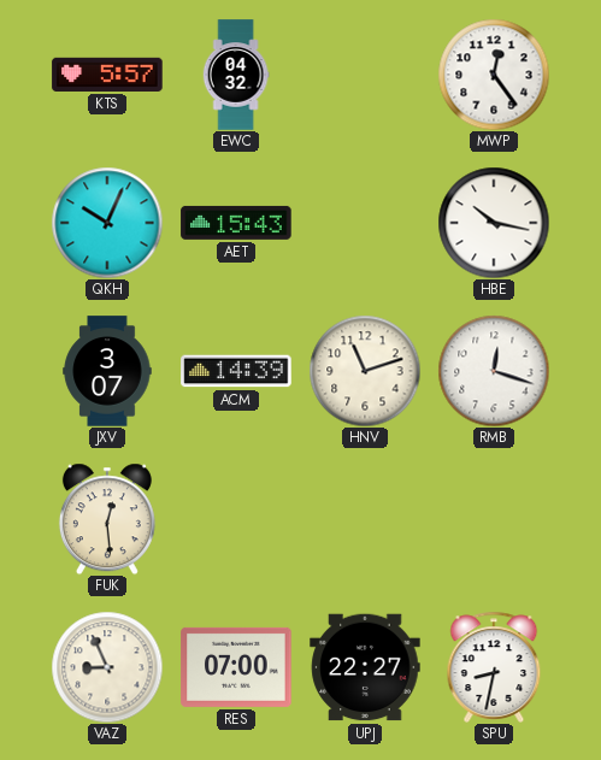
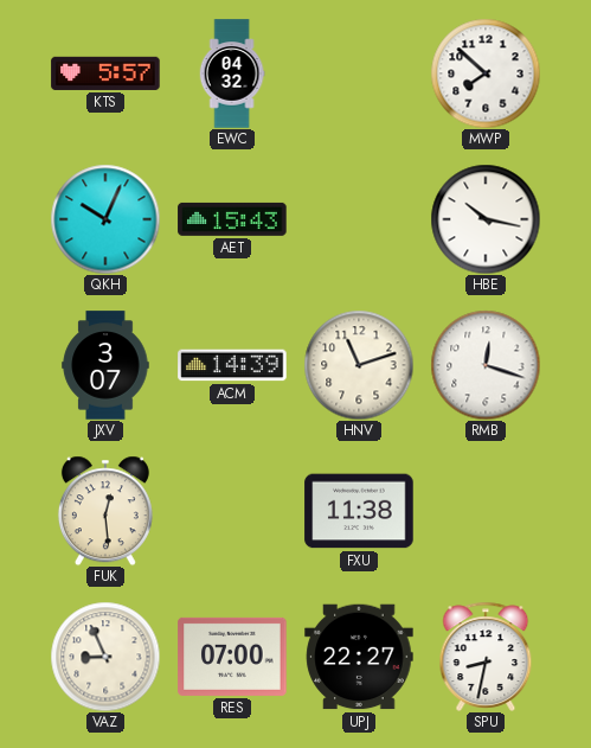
MWP: 12:24 -> 7:52
FXU: none -> 11:38
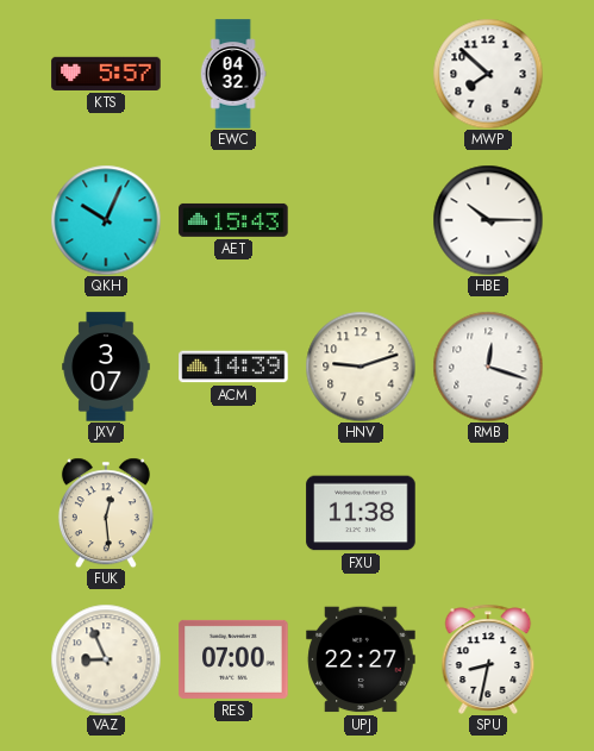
HBE: 10:17 -> 10:15
HNV: 11:12 -> 9:12
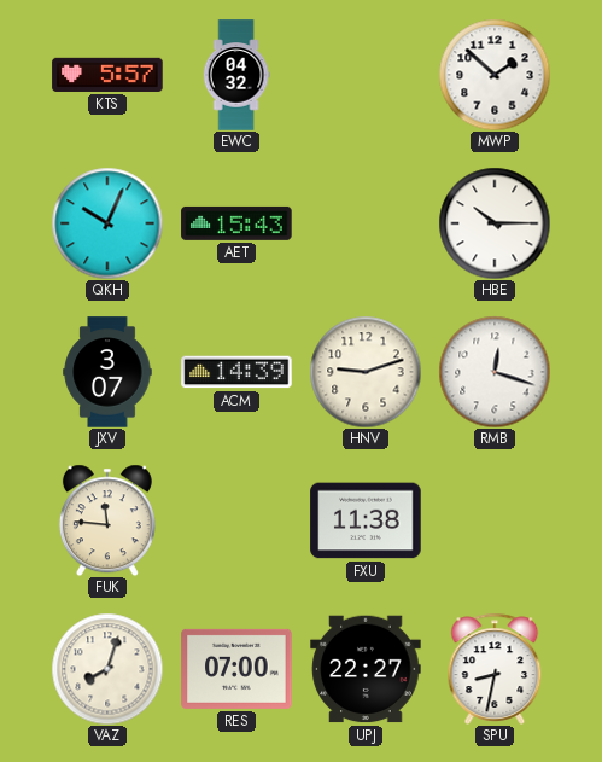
MWP: 7:52 -> 1:52
FUK: 12:29 -> 11:46
VAZ: 8:56 -> 8:03
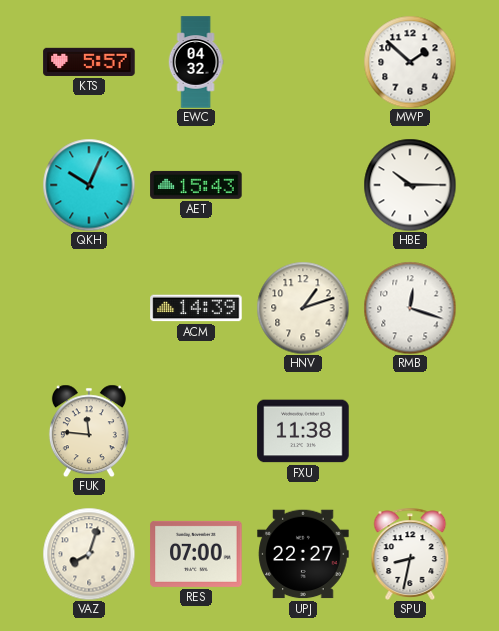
JXV: 3:07 -> none
HNV: 9:12 -> 1:12
